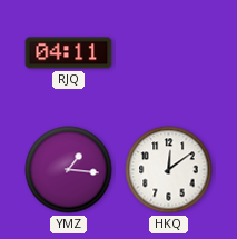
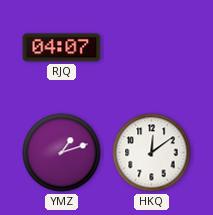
RJQ: 04:11 -> 04:07
YMZ: 1:16 -> 1:12
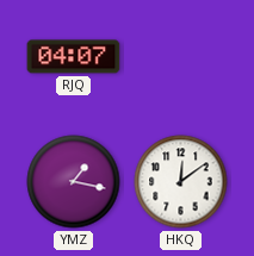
YMZ: 1:12 -> 1:17
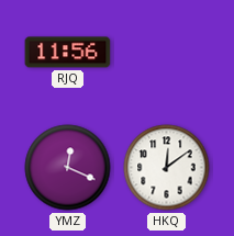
RJQ: 04:07 -> 11:56
YMZ: 1:17 -> 12:19
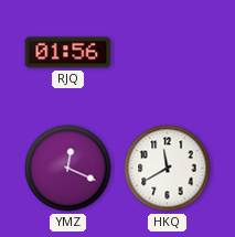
RJQ: 11:56 -> 01:56
HKQ: 12:09 -> 11:40
